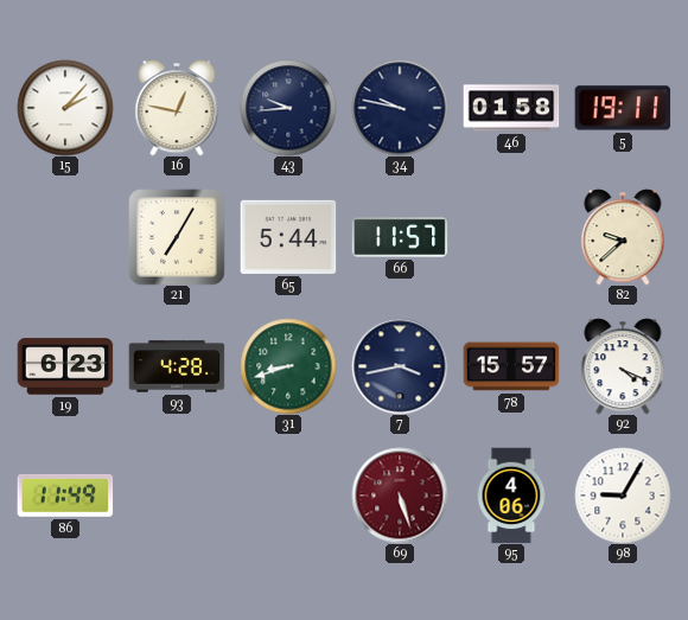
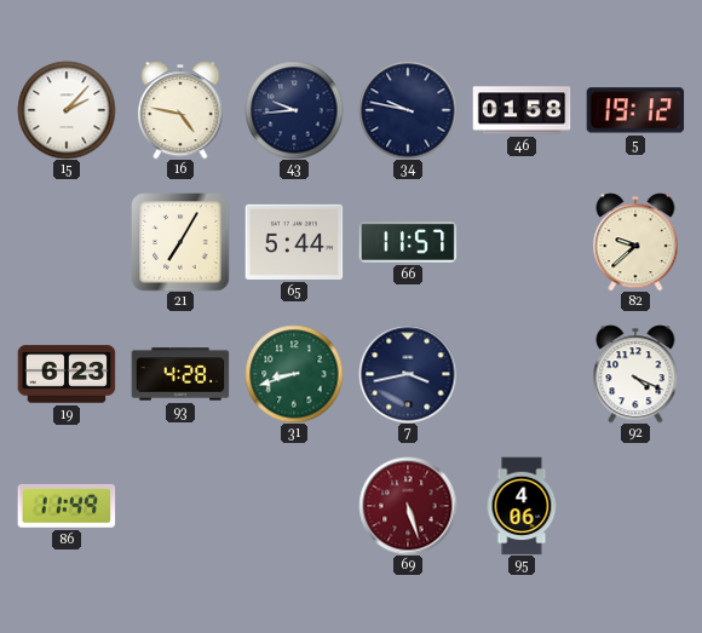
16: 12:47 -> 4:47
5: 19:11 -> 19:12
78: 15:57 -> none
98: 9:05 -> none
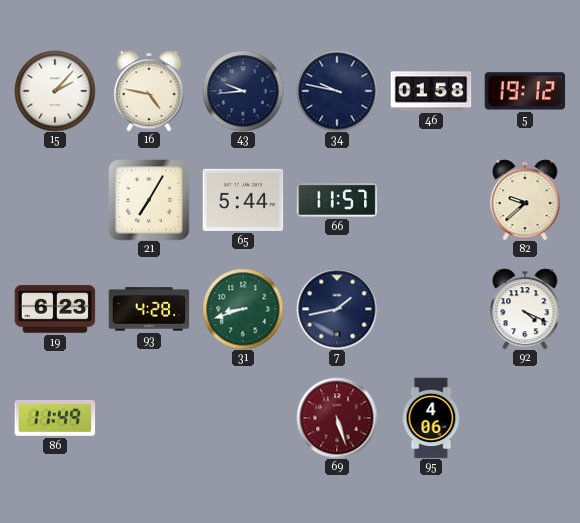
7: 3:43 -> 1:43
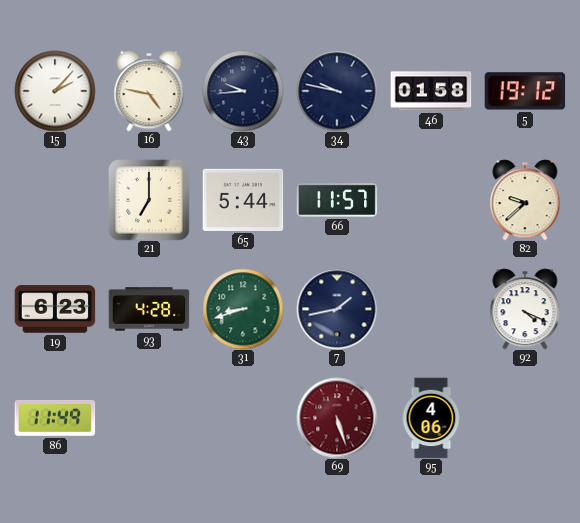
21: 7:05 -> 7:00
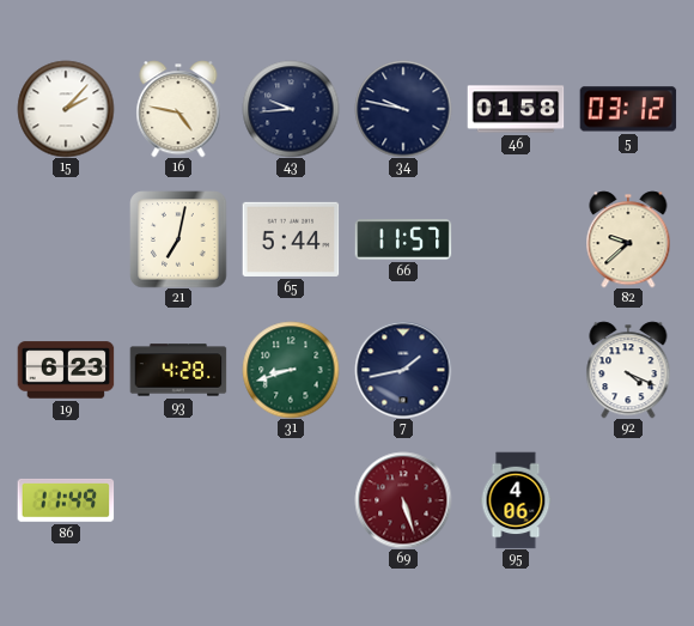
5: 19:12 -> 03:12
21: 7:00 -> 7:02
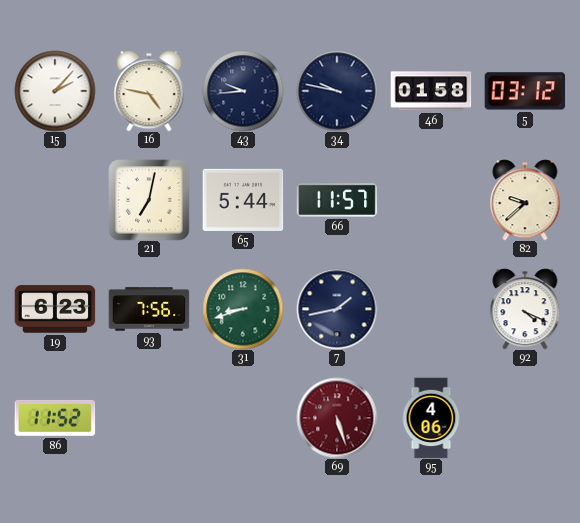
93: 4:28 -> 7:56
86: 11:49 -> 11:52
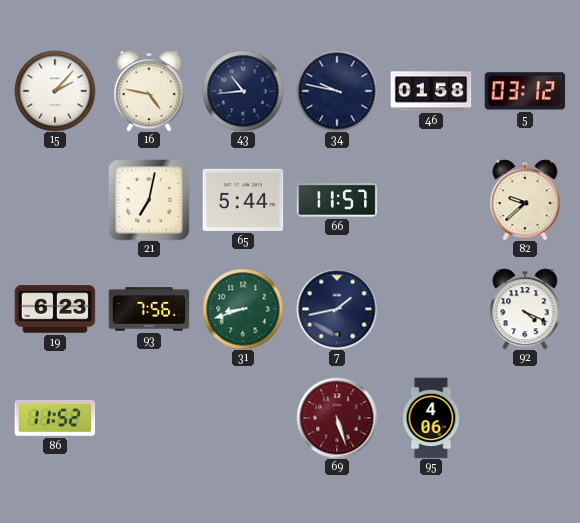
43: 9:44 -> 10:44
